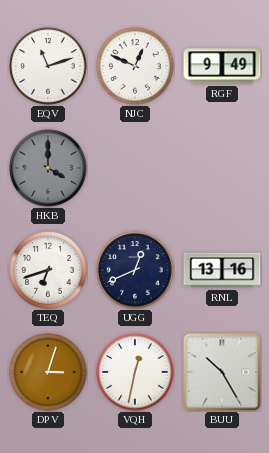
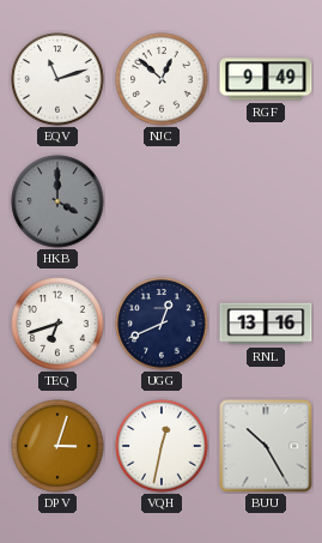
NJC: 12:49 -> 12:52
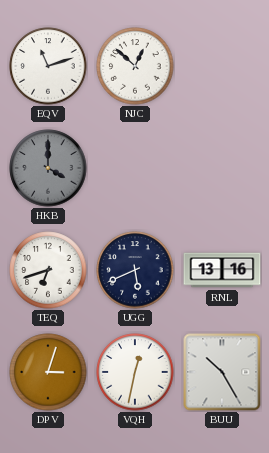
RGF: 9:49 -> none
UGG: 12:41 -> 5:41
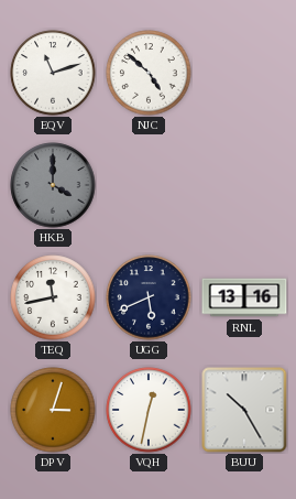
NJC: 12:52 -> 4:52
TEQ: 6:42 -> 11:43
